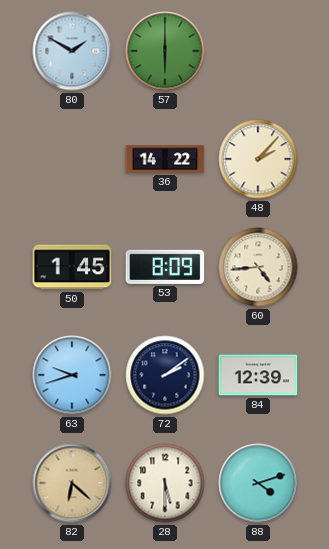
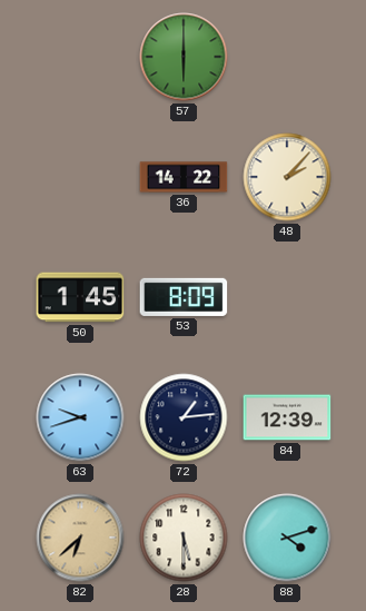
80: 1:50 -> none
60: 4:44 -> none
72: 2:09 -> 1:14
82: 6:22 -> 6:38
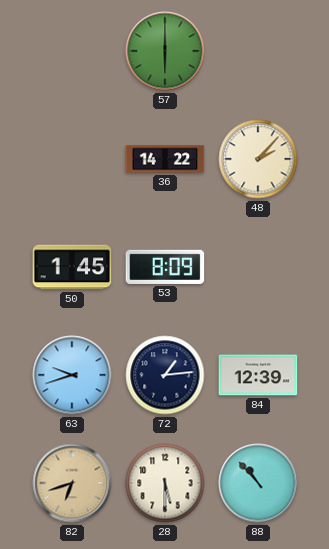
82: 6:38 -> 6:42
88: 4:12 -> 10:53
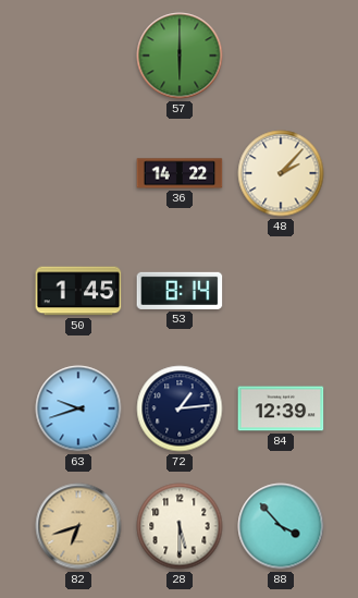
53: 8:09 -> 8:14
88: 10:53 -> 3:53
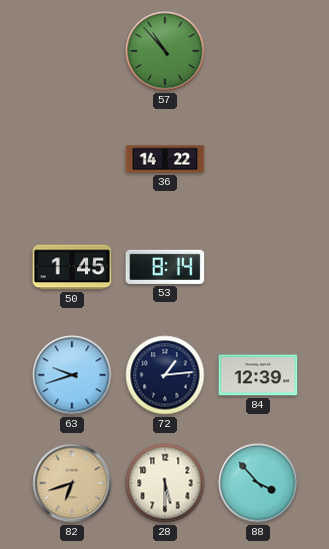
57: 6:00 -> 10:53
48: 2:07 -> none
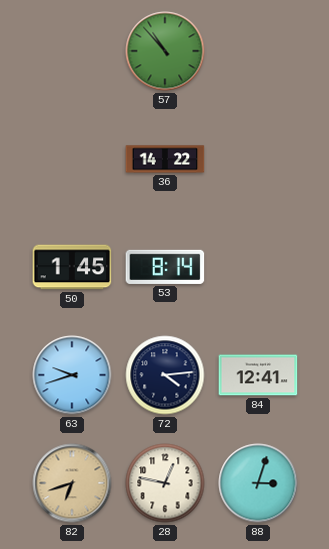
72: 1:14 -> 4:14
84: 12:39 -> 12:41
28: 5:30 -> 12:47
88: 3:53 -> 3:03
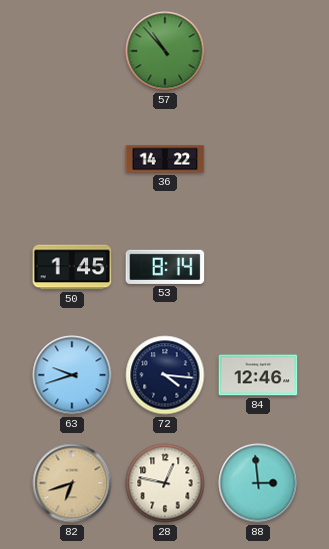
72: 4:14 -> 4:16
84: 12:41 -> 12:46
88: 3:03 -> 2:59
